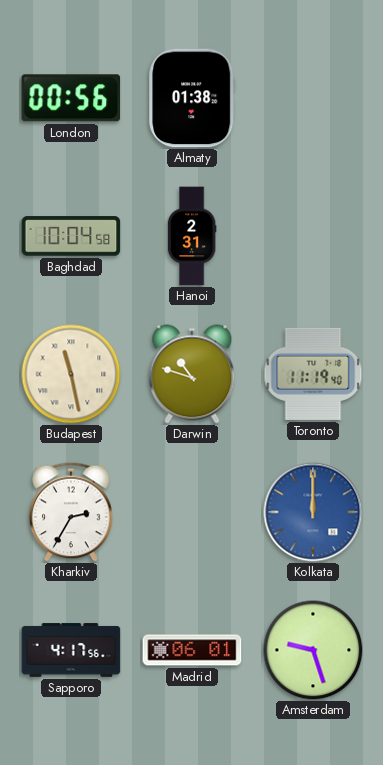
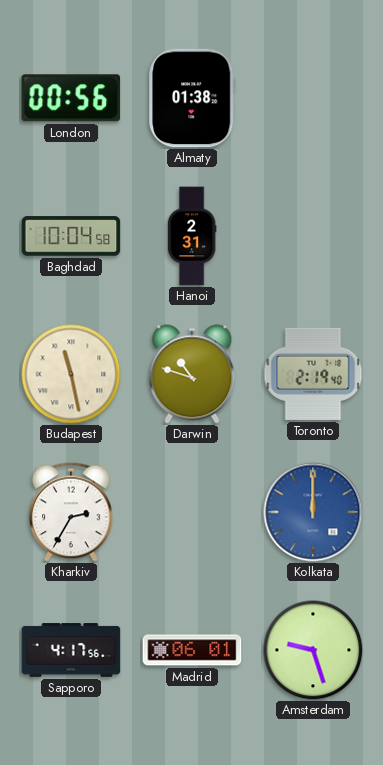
Toronto: 11:19 -> 2:19
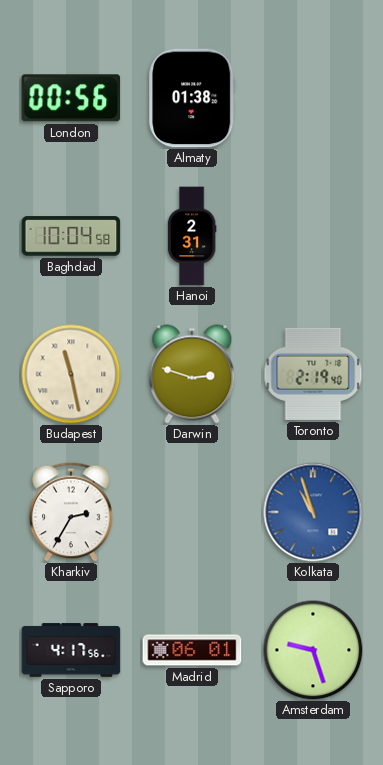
Darwin: 10:48 -> 2:48
Kolkata: 12:00 -> 10:57
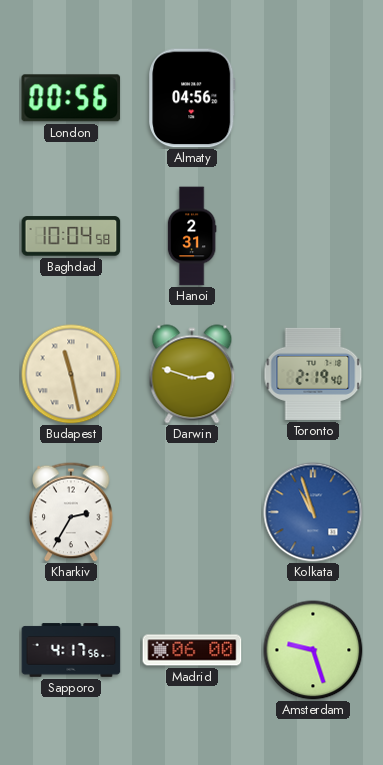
Almaty: 01:38 -> 04:56
Madrid: 06:01 -> 06:00
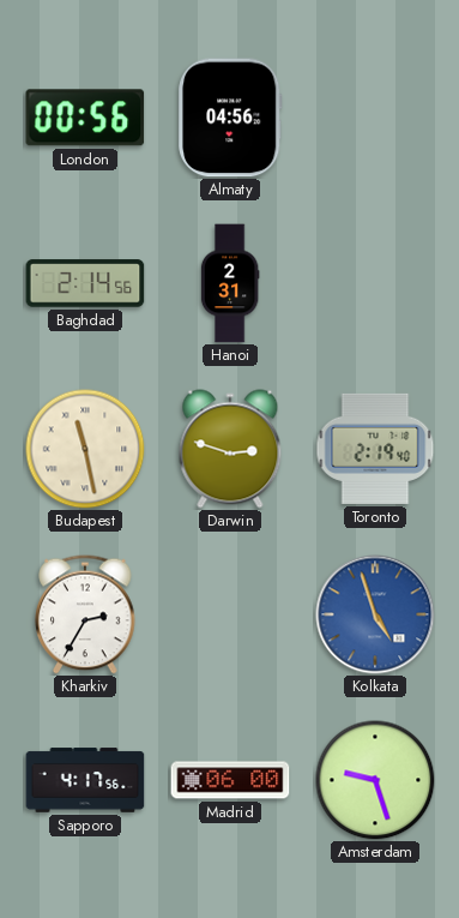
Baghdad: 10:04 -> 2:14
Kolkata: 10:57 -> 4:57
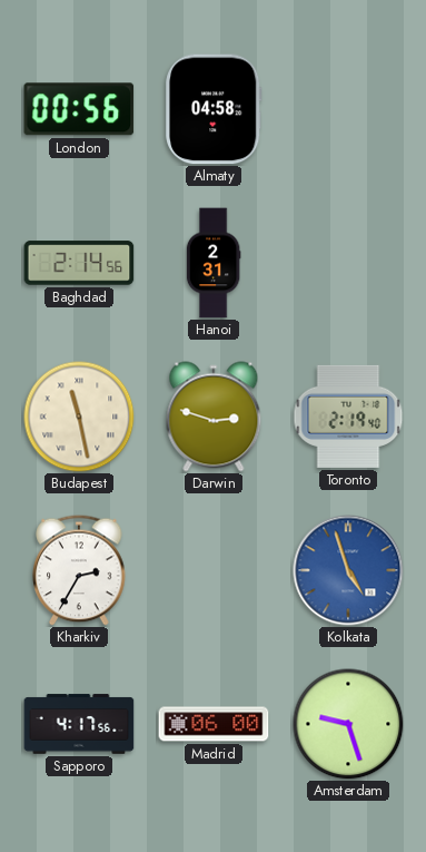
Almaty: 04:56 -> 04:58
